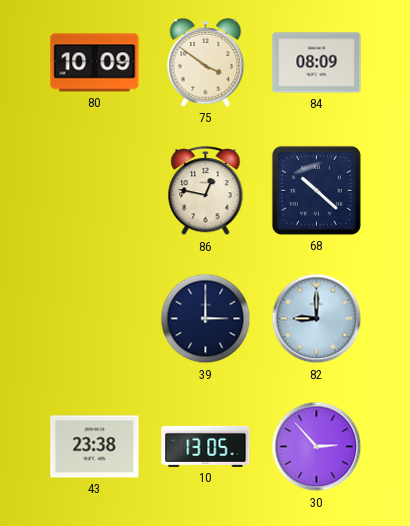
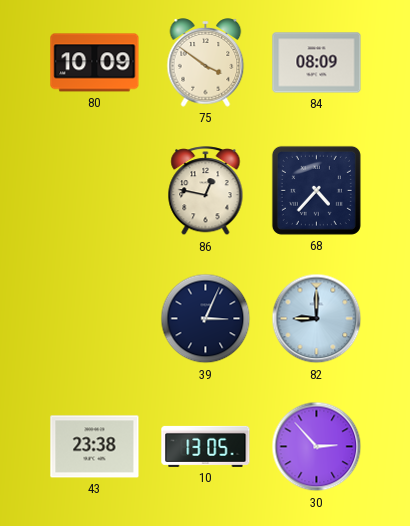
68: 10:22 -> 4:37
39: 3:00 -> 3:04
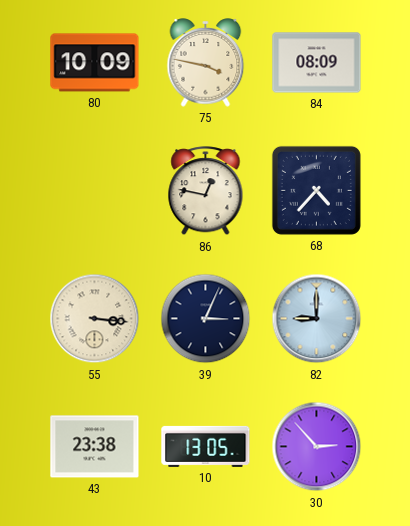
75: 3:51 -> 3:47
55: none -> 3:16
